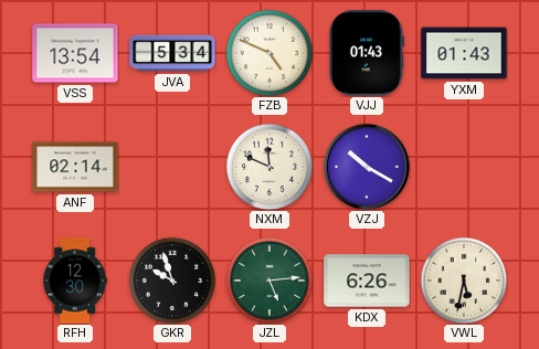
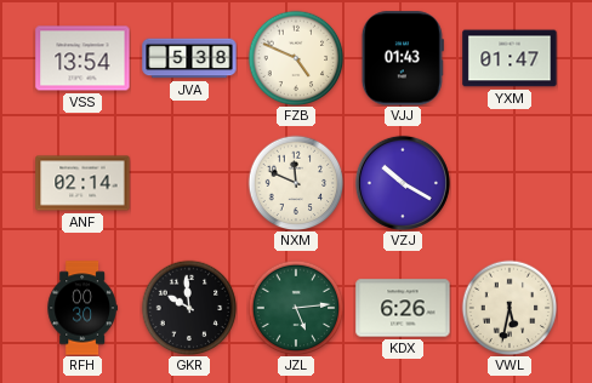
JVA: 5:34 -> 5:38
YXM: 01:43 -> 01:47
RFH: 12:30 -> 00:30
GKR: 9:57 -> 9:59
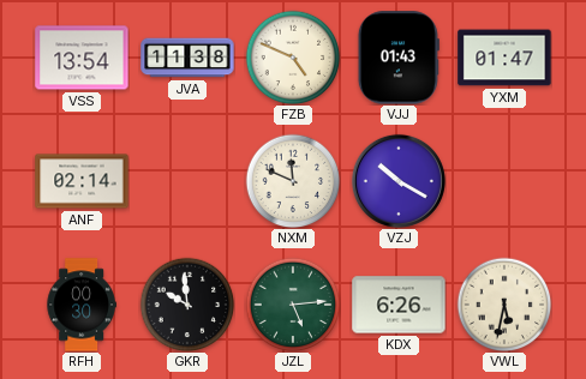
JVA: 5:38 -> 11:38
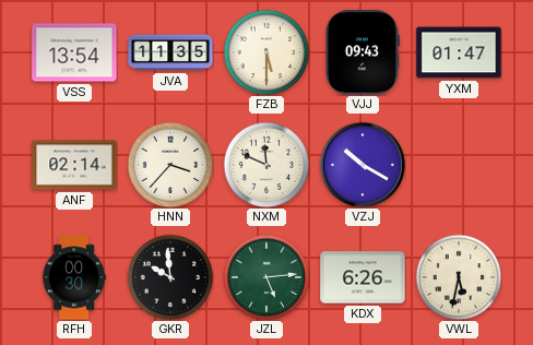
JVA: 11:38 -> 11:35
FZB: 4:49 -> 5:30
VJJ: 01:43 -> 09:43
HNN: none -> 3:37
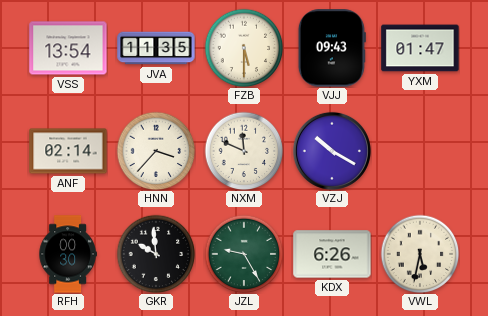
JZL: 5:14 -> 9:25
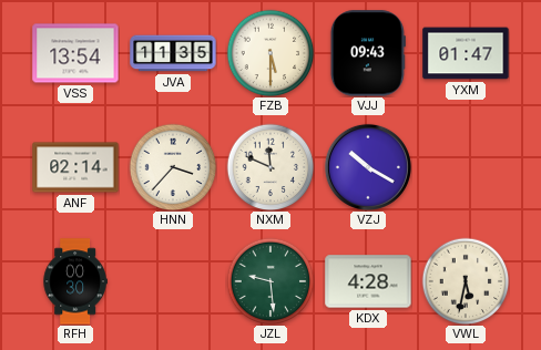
GKR: 9:59 -> none
JZL: 9:25 -> 9:29
KDX: 6:26 -> 4:28
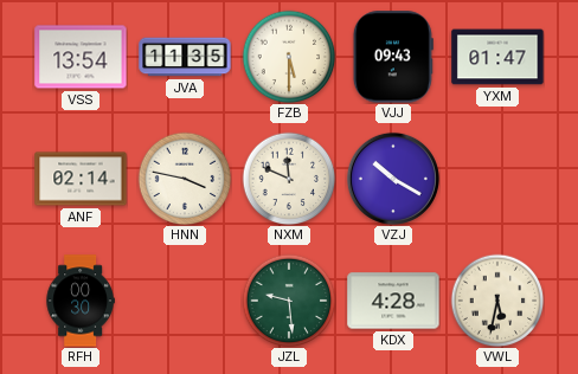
HNN: 3:37 -> 3:47
